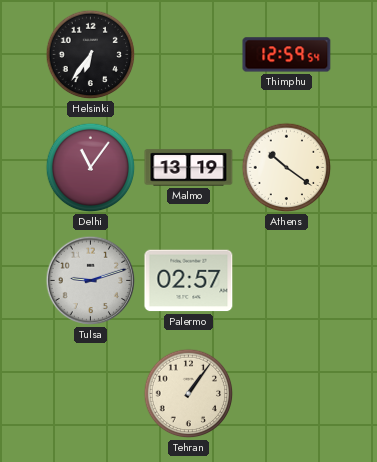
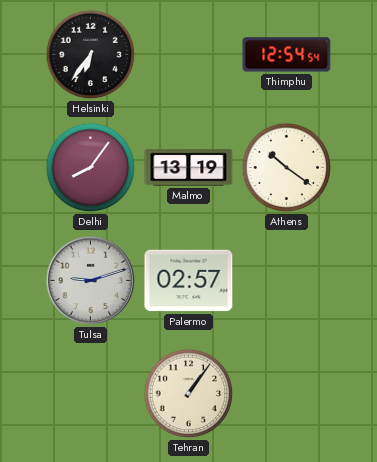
Thimphu: 12:59 -> 12:54
Delhi: 11:06 -> 8:06
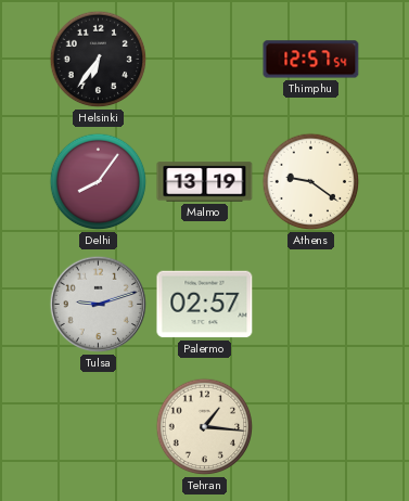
Thimphu: 12:54 -> 12:57
Athens: 10:21 -> 9:21
Tehran: 1:06 -> 1:16
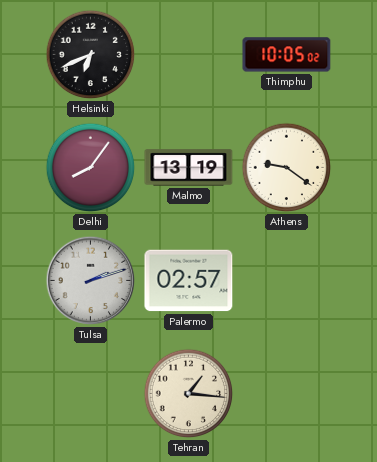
Helsinki: 6:36 -> 6:41
Thimphu: 12:57 -> 10:05
Tulsa: 9:12 -> 2:12
